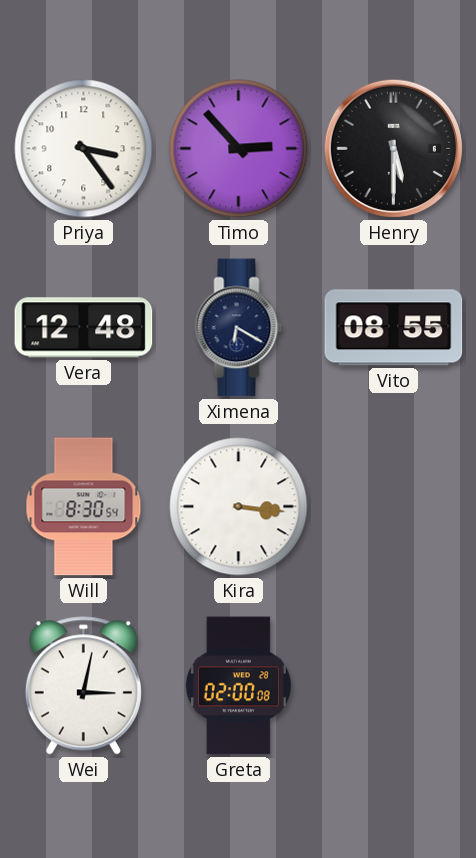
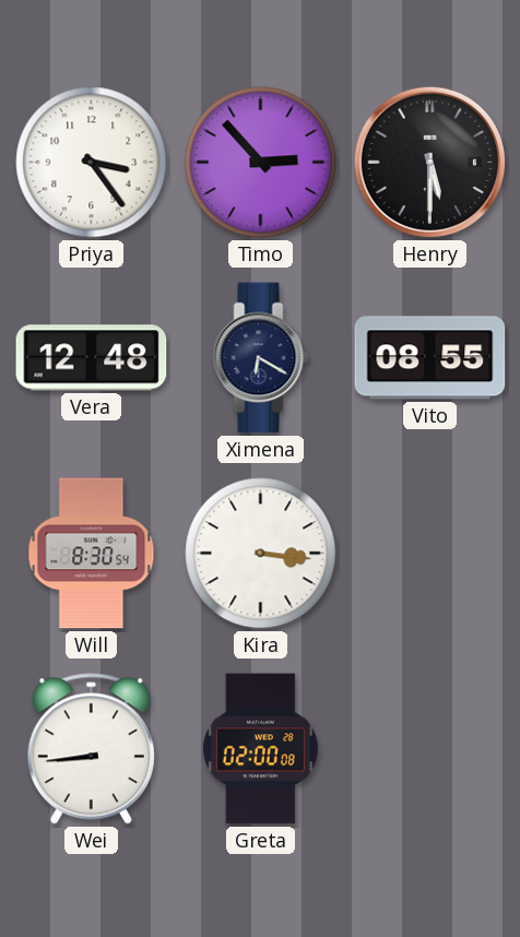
Wei: 3:02 -> 8:44
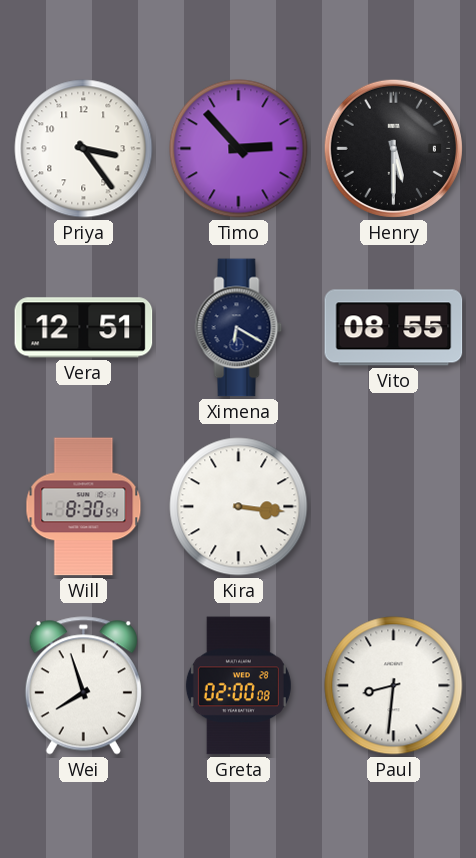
Vera: 12:48 -> 12:51
Wei: 8:44 -> 7:57
Paul: none -> 8:31
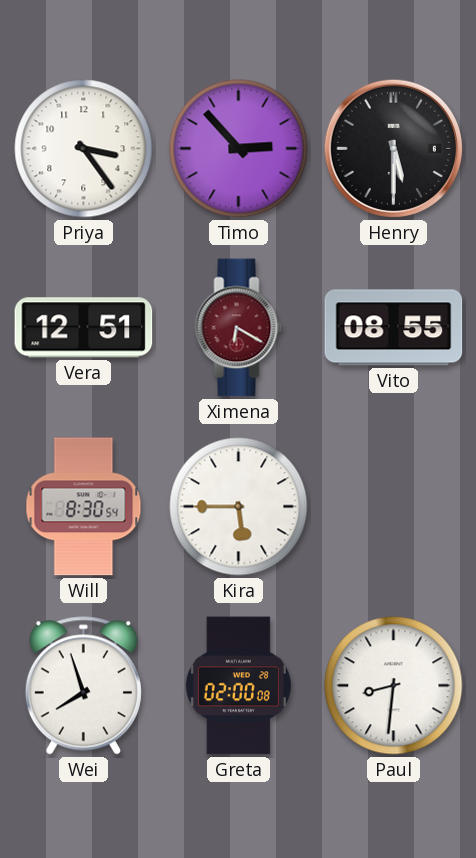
Ximena dial: navy -> burgundy
Kira: 3:16 -> 5:45
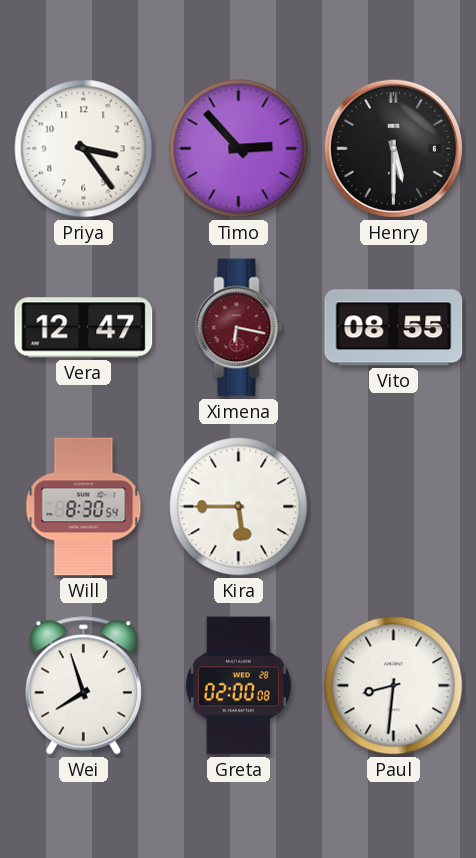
Vera: 12:51 -> 12:47
Ximena: 6:20 -> 6:17
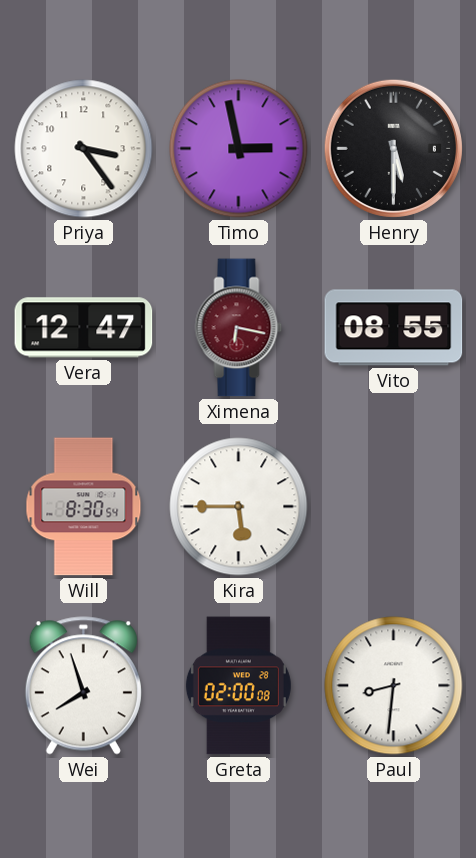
Timo: 2:53 -> 2:58
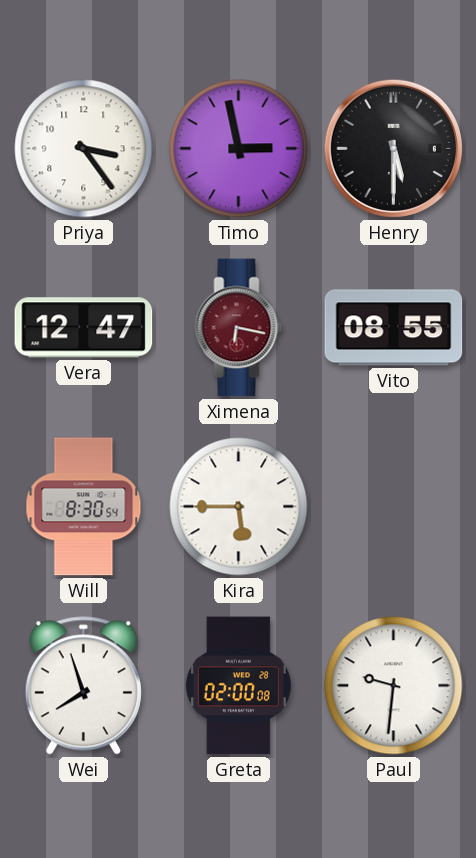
Paul: 8:31 -> 9:31
